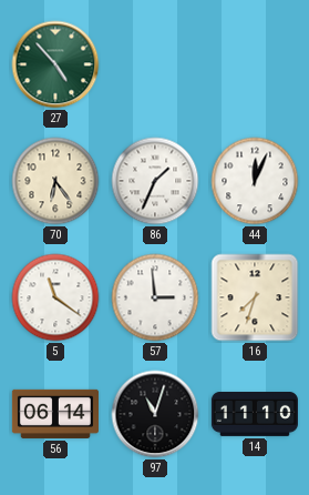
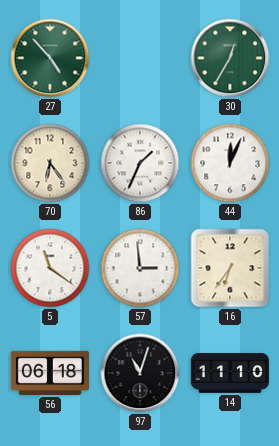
30: none -> 12:35
16: 7:33 -> 6:36
56: 06:14 -> 06:18
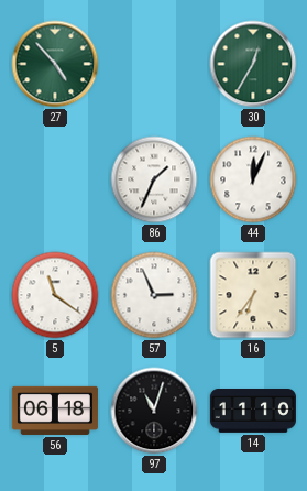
70: 6:24 -> none
57: 2:59 -> 2:56
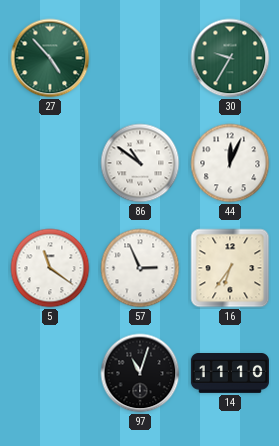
30: 12:35 -> 9:35
86: 1:34 -> 10:51
56: 06:18 -> none
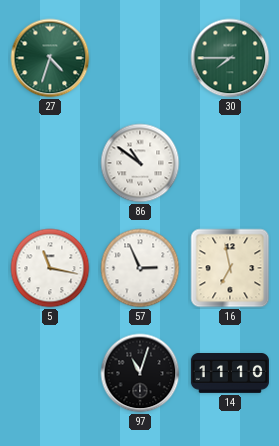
27: 4:53 -> 4:33
30: 9:35 -> 7:45
44: 12:04 -> none
5: 11:21 -> 11:17
16: 6:36 -> 6:58
